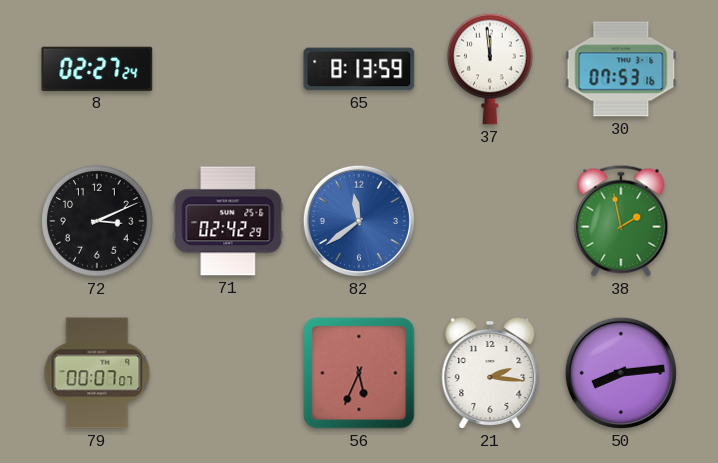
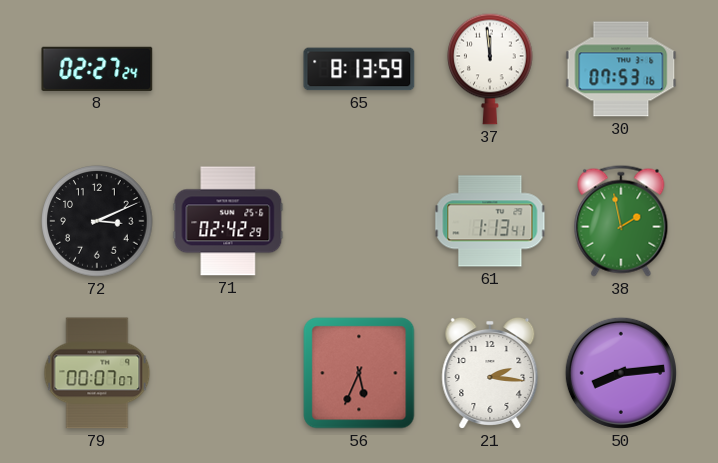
82: 11:39 -> none
61: none -> 1:13
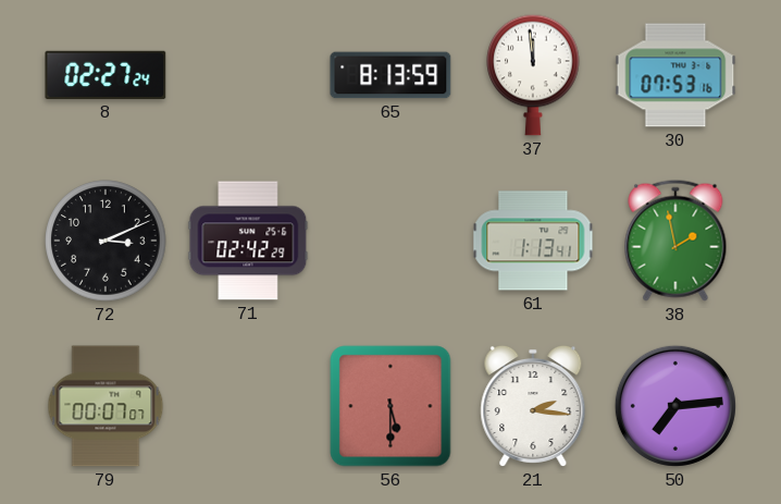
56: 5:34 -> 5:30
50: 8:14 -> 7:14
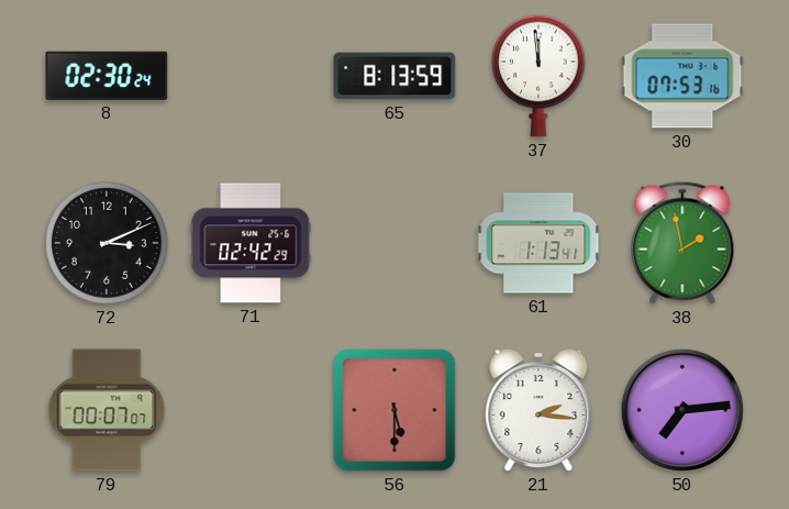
8: 02:27 -> 02:30
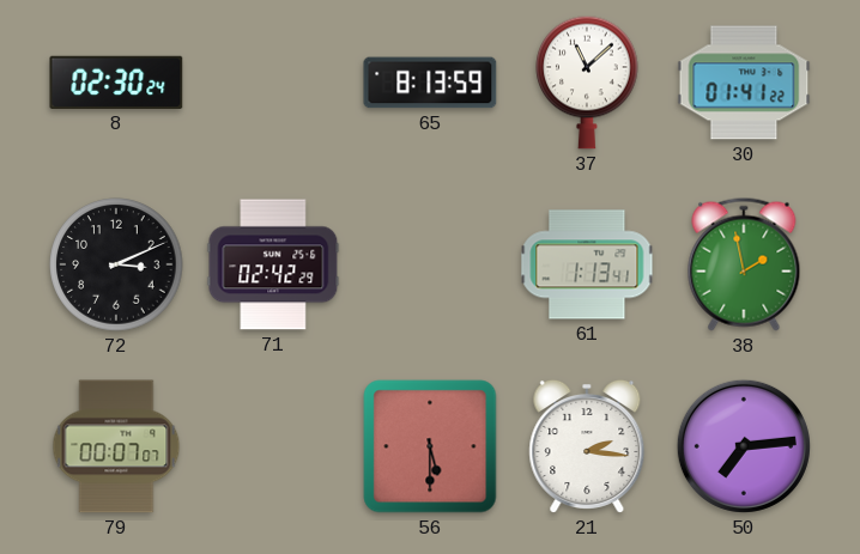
37: 11:59 -> 11:08
30: 07:53 -> 01:41
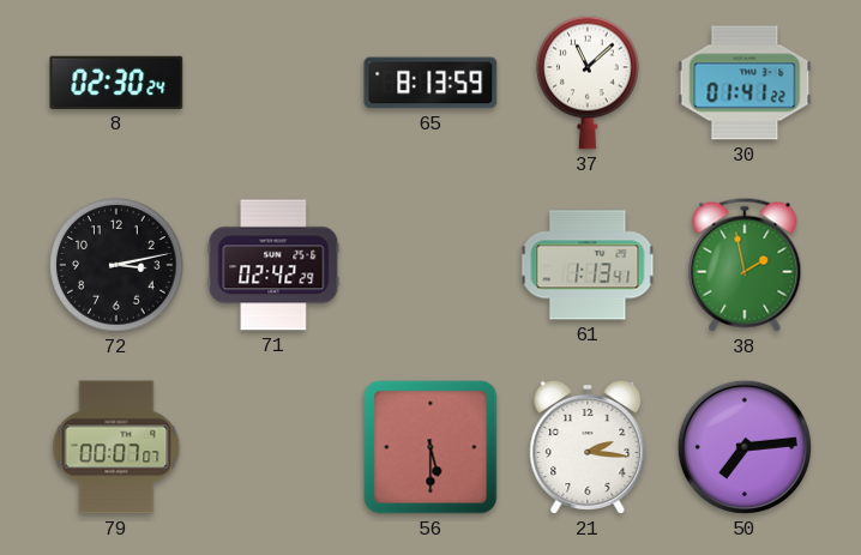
72: 3:11 -> 3:13
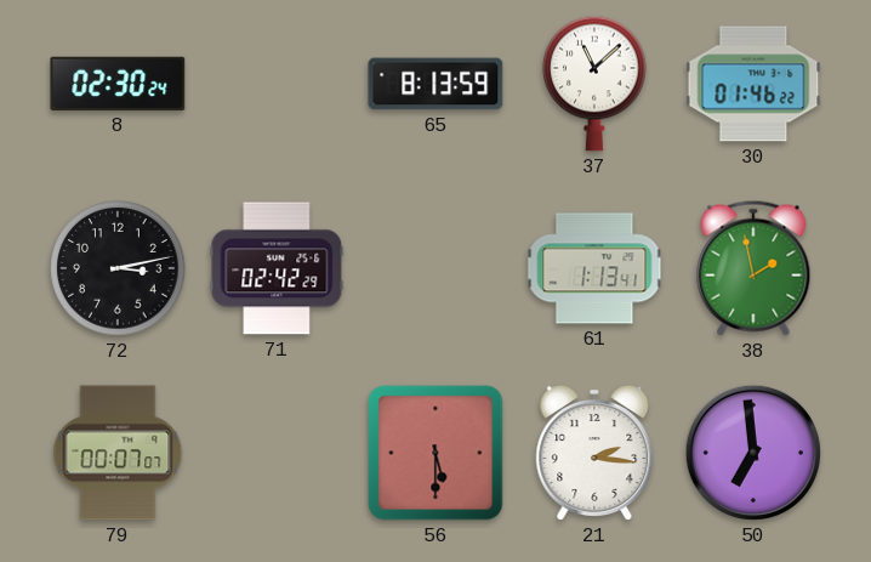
30: 01:41 -> 01:46
50: 7:14 -> 6:59
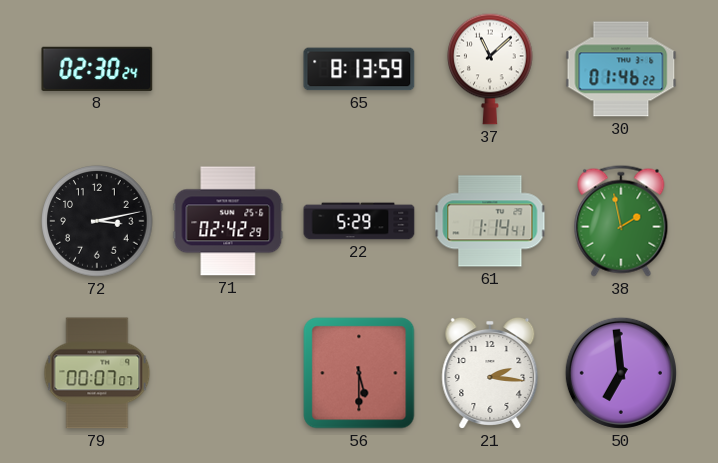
22: none -> 5:29
61: 1:13 -> 1:14
